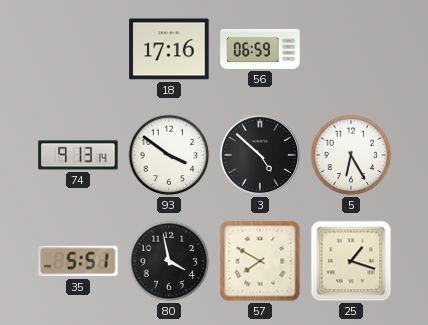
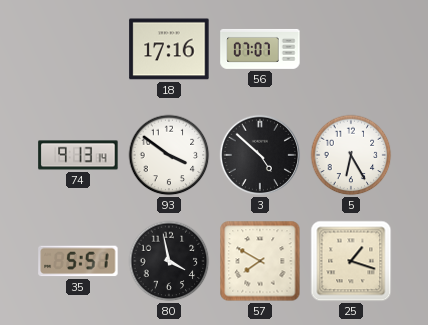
56: 06:59 -> 07:07
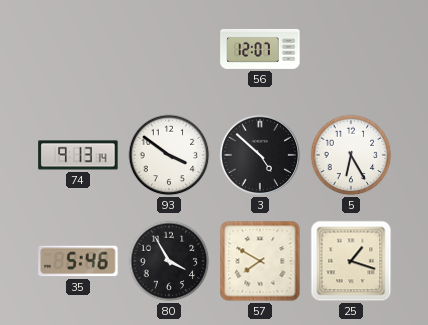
18: 17:16 -> none
56: 07:07 -> 12:07
35: 5:51 -> 5:46
80: 3:58 -> 3:55
